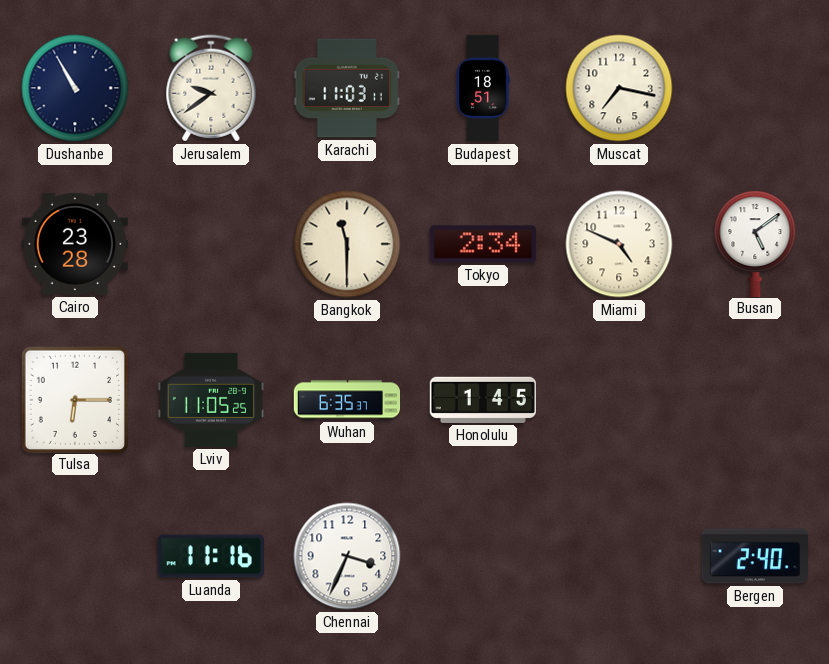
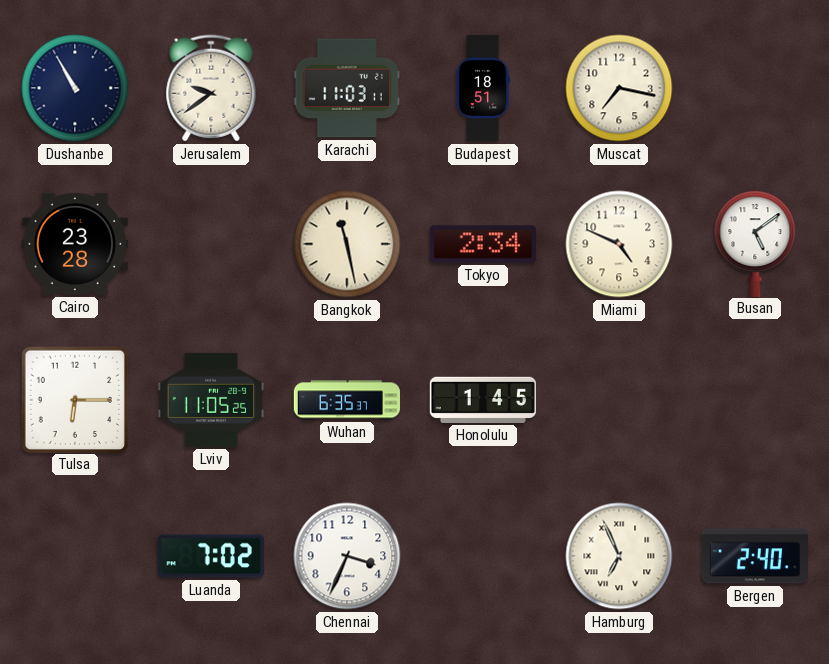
Bangkok: 11:30 -> 11:28
Luanda: 11:16 -> 7:02
Hamburg: none -> 6:56
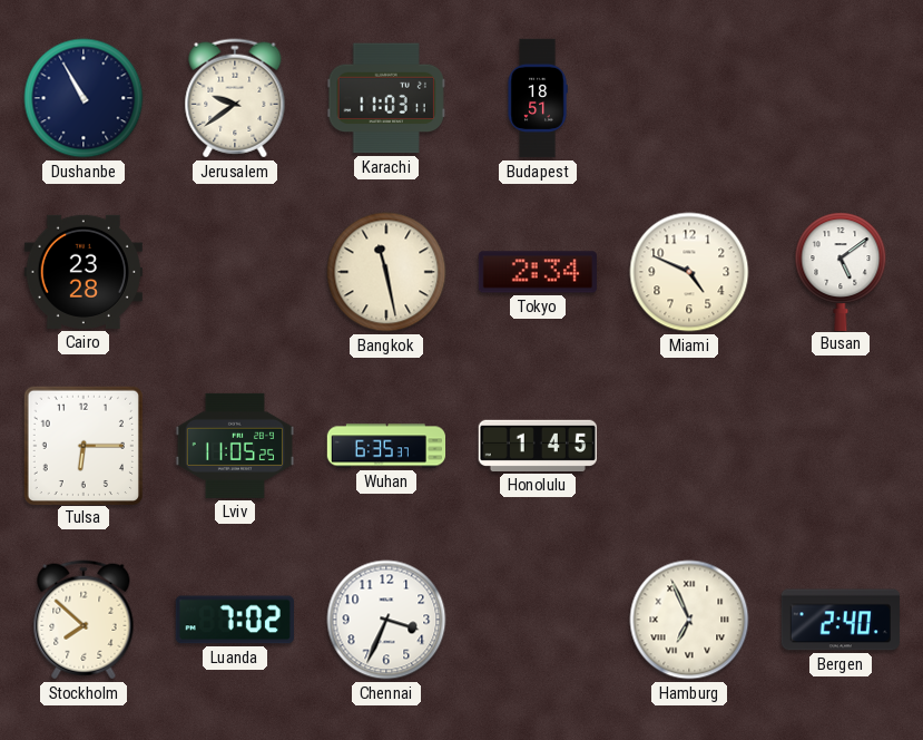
Muscat: 7:17 -> none
Stockholm: none -> 7:52
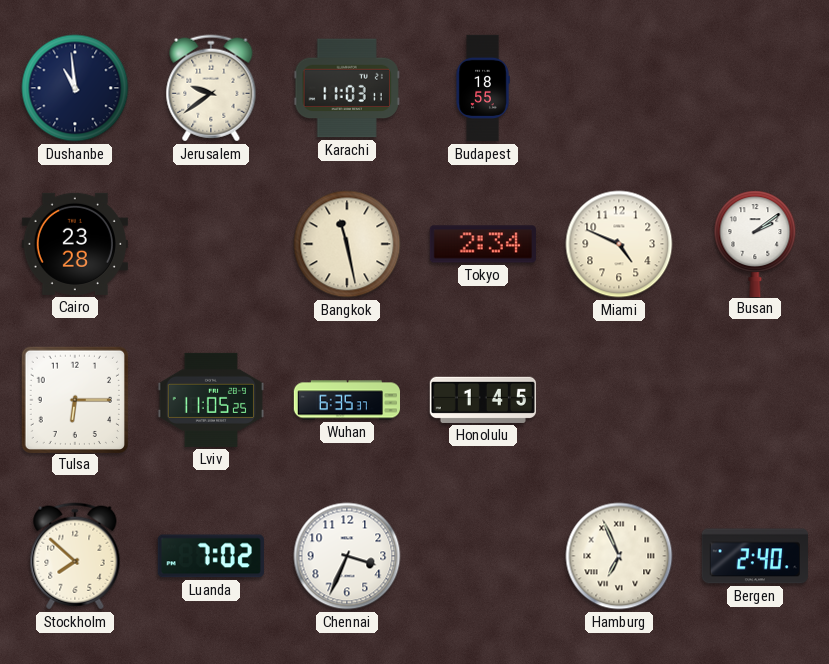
Dushanbe: 10:55 -> 10:59
Budapest: 18:51 -> 18:55
Busan: 5:09 -> 2:09
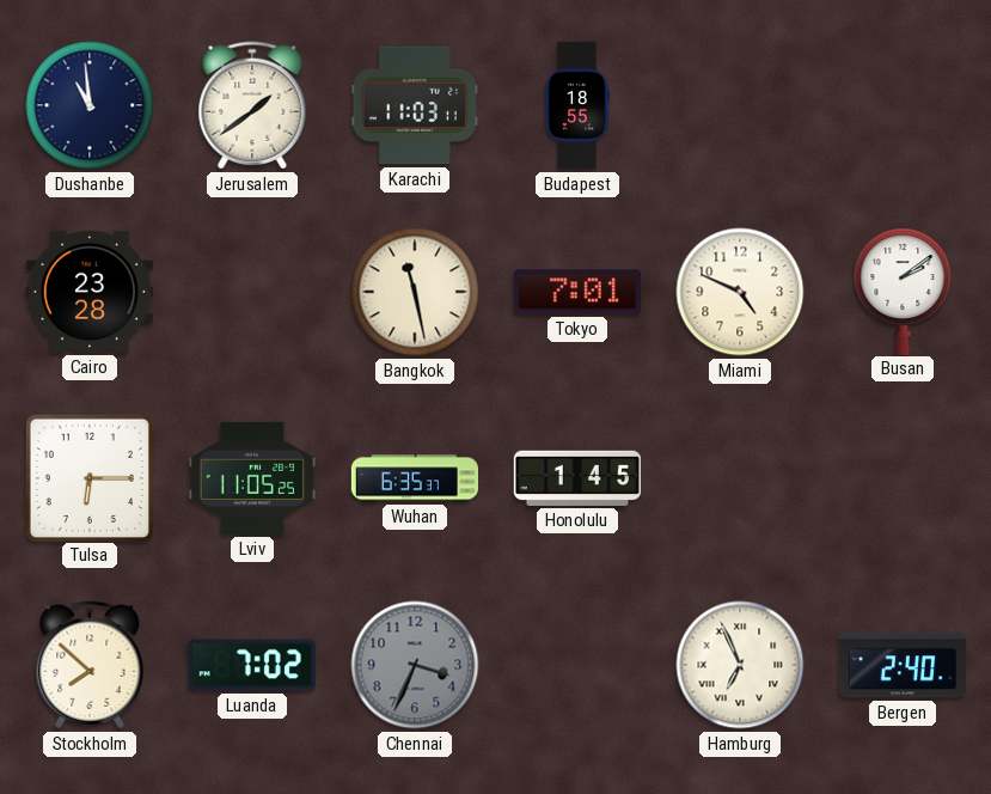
Jerusalem: 9:39 -> 1:39
Tokyo: 2:34 -> 7:01
Chennai dial: white -> grey
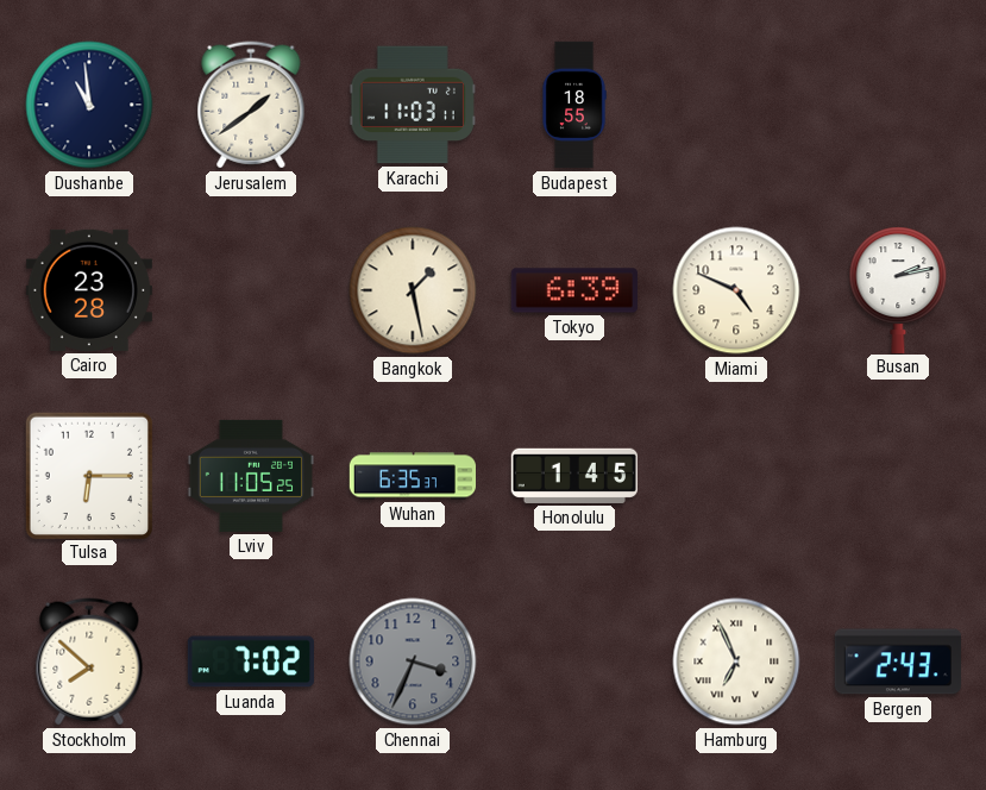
Bangkok: 11:28 -> 1:28
Tokyo: 7:01 -> 6:39
Busan: 2:09 -> 2:13
Bergen: 2:40 -> 2:43
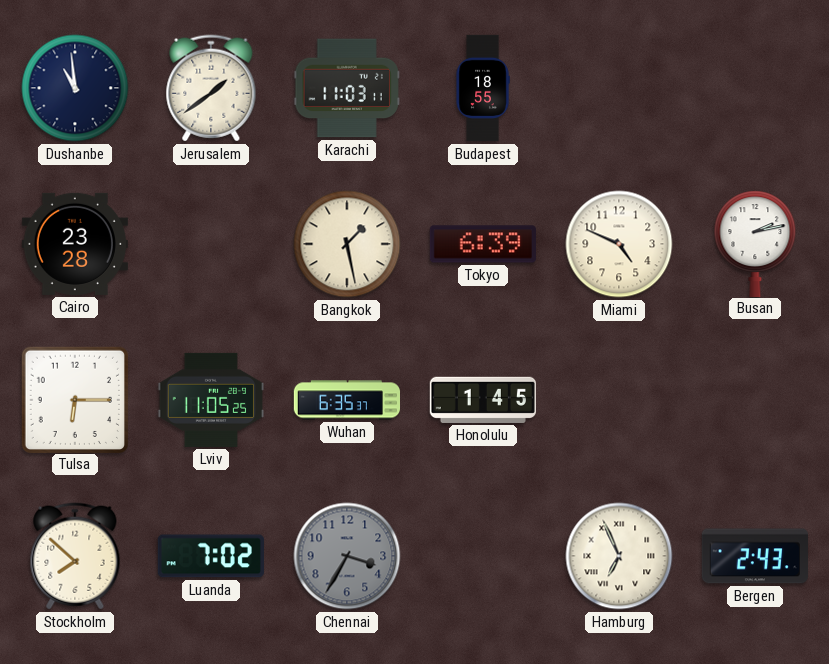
Chennai: 3:34 -> 3:35
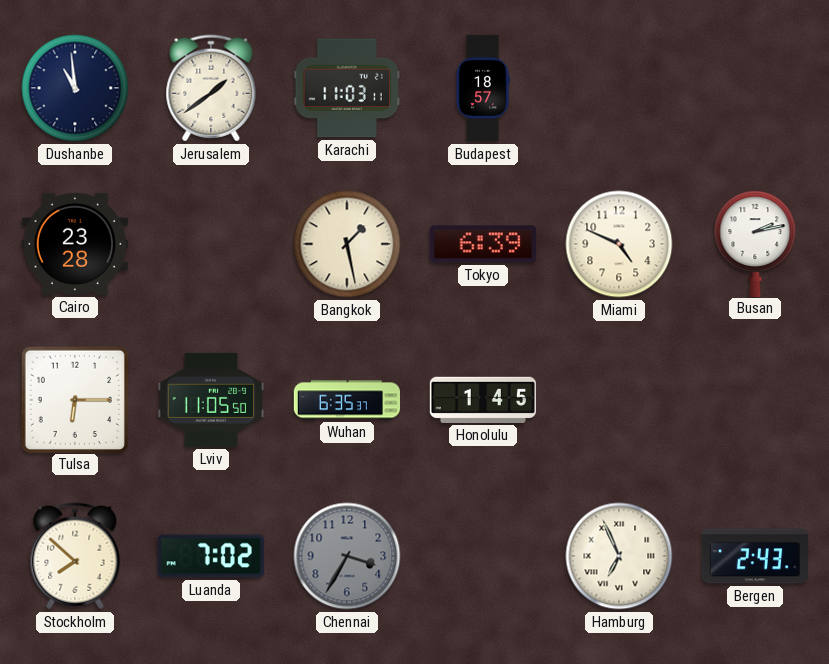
Budapest: 18:55 -> 18:57
Lviv: 11:05:25 -> 11:05:50
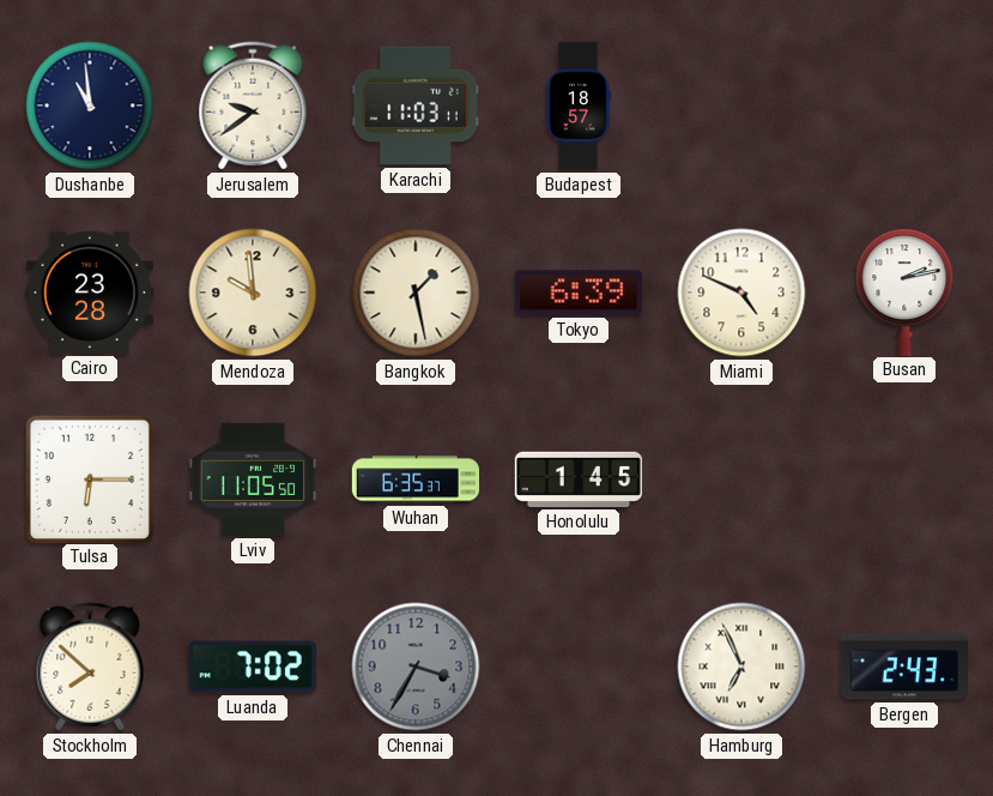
Jerusalem: 1:39 -> 9:39
Mendoza: none -> 9:59
